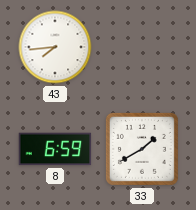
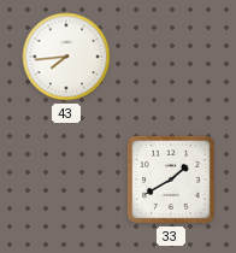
8: 6:59 -> none
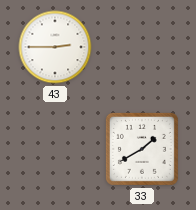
43: 7:44 -> 2:45
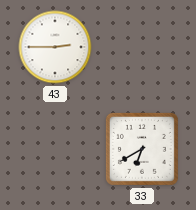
33: 1:40 -> 6:40
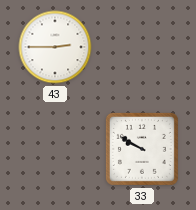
33: 6:40 -> 9:50
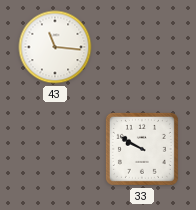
43: 2:45 -> 11:16
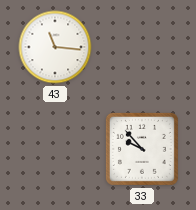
33: 9:50 -> 9:53
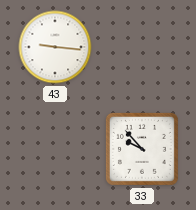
43: 11:16 -> 9:16
